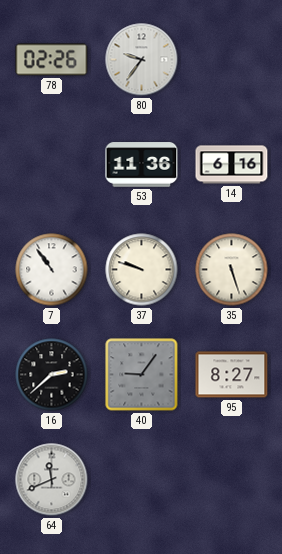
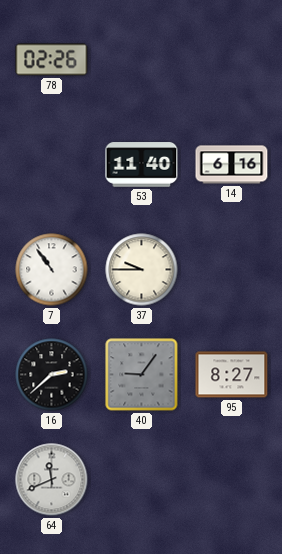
80: 9:36 -> none
53: 11:36 -> 11:40
37: 9:48 -> 9:45
35: 5:27 -> none
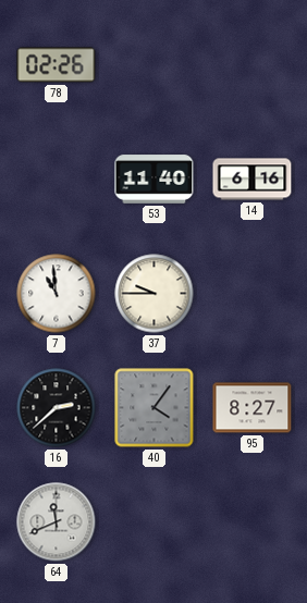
7: 10:54 -> 10:59
40: 9:06 -> 4:06
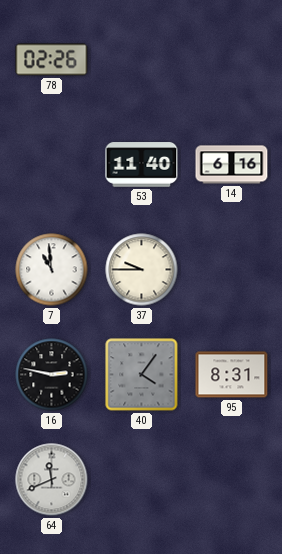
16: 2:38 -> 2:47
95: 8:27 -> 8:31
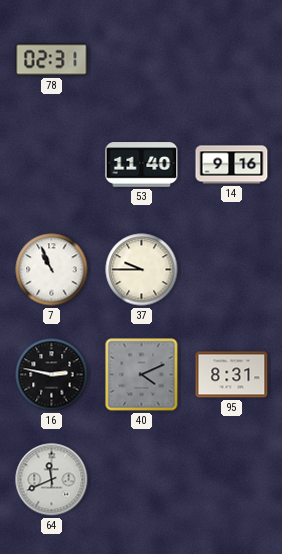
78: 02:26 -> 02:31
14: 6:16 -> 9:16
7: 10:59 -> 10:56
40: 4:06 -> 4:11
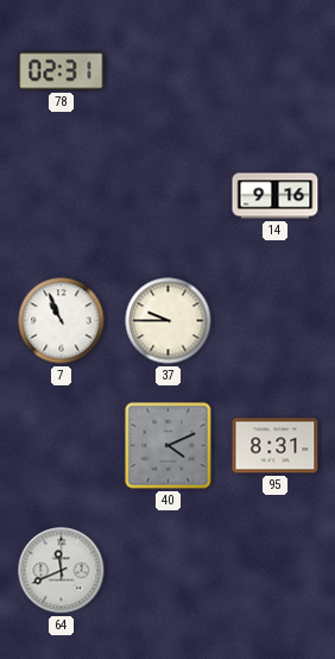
53: 11:40 -> none
16: 2:47 -> none
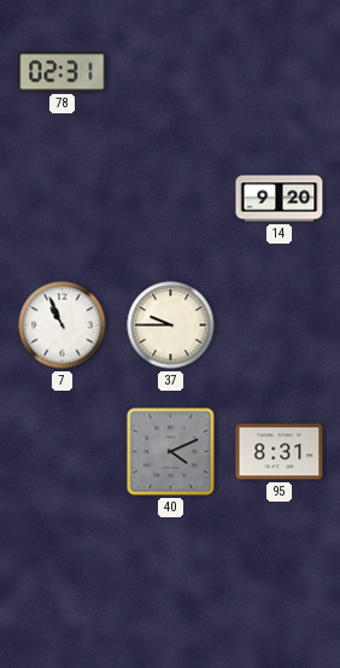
14: 9:16 -> 9:20
64: 11:41 -> none
